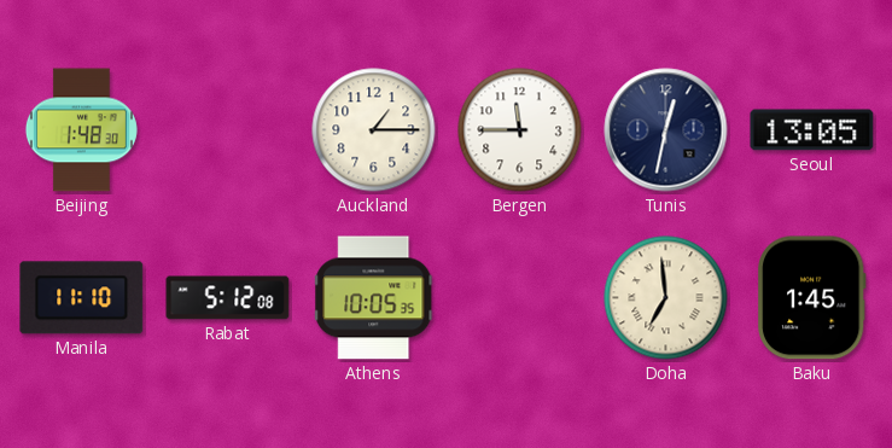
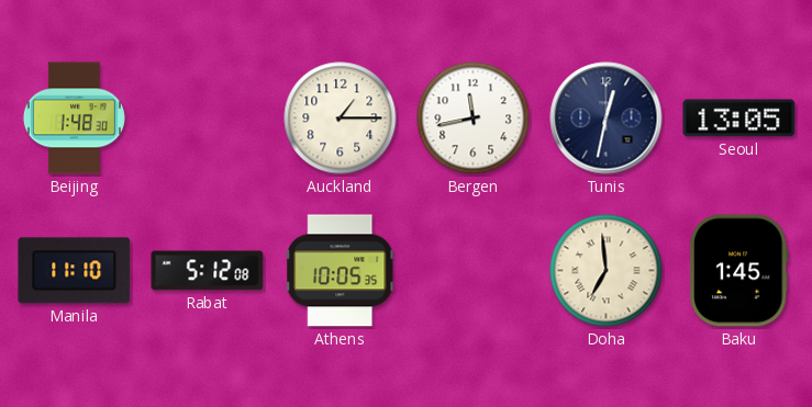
Bergen: 11:45 -> 11:43
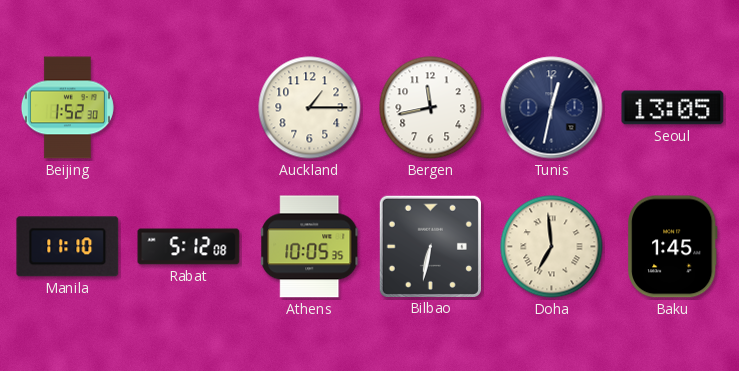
Beijing: 1:48 -> 1:52
Bilbao: none -> 6:32
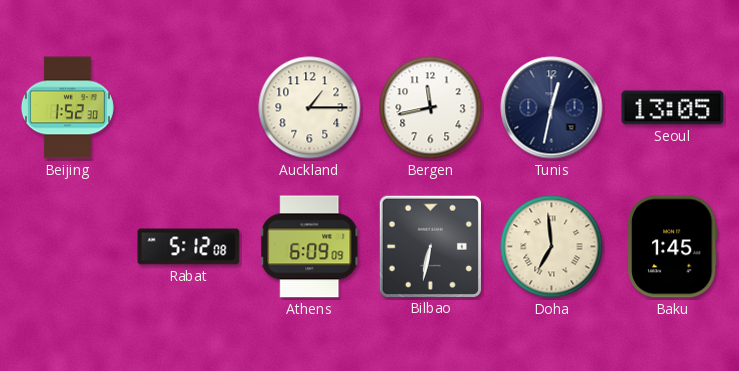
Manila: 11:10 -> none
Athens: 10:05 -> 6:09
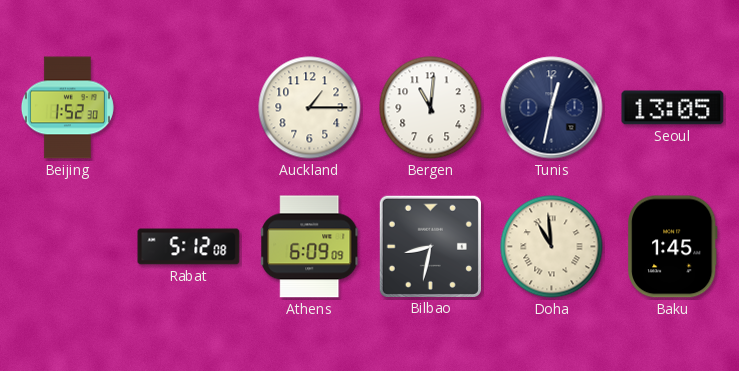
Bergen: 11:43 -> 11:01
Bilbao: 6:32 -> 8:32
Doha: 6:59 -> 10:59
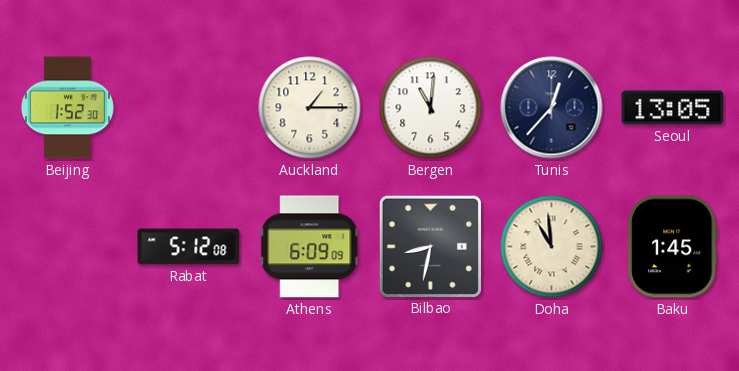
Tunis: 12:32 -> 12:37
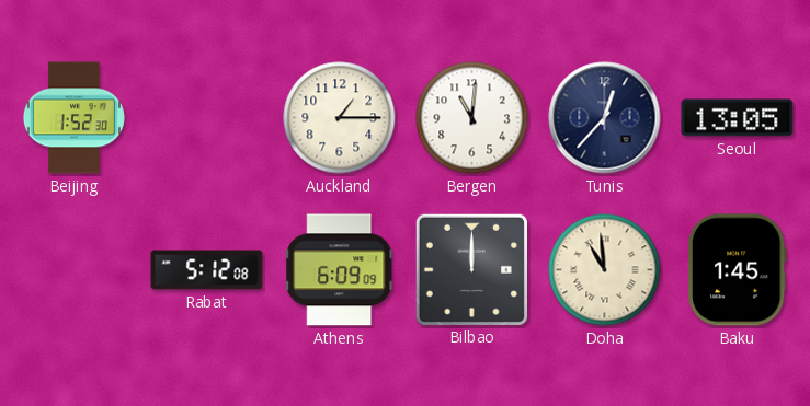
Bilbao: 8:32 -> 12:00
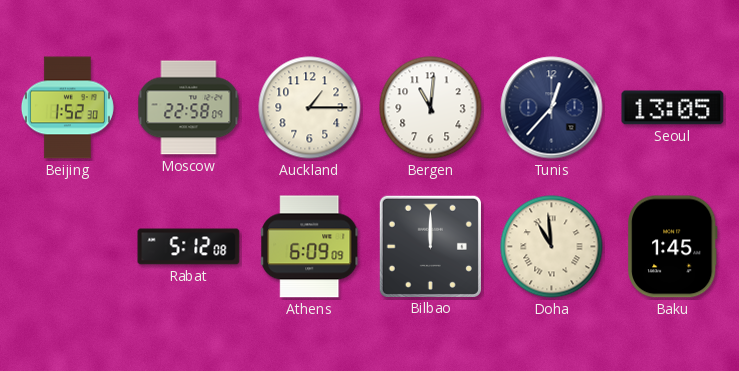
Moscow: none -> 22:58
